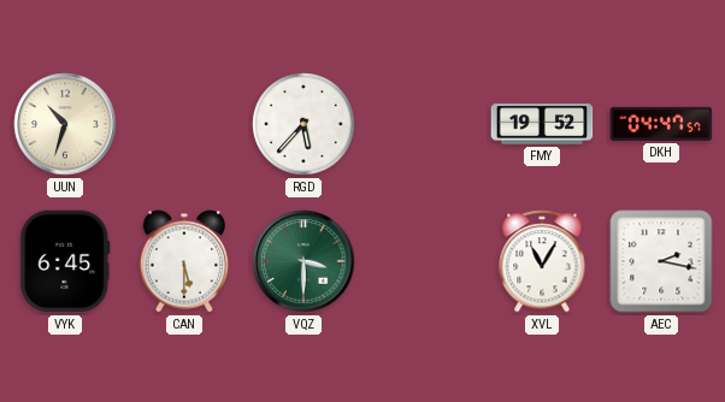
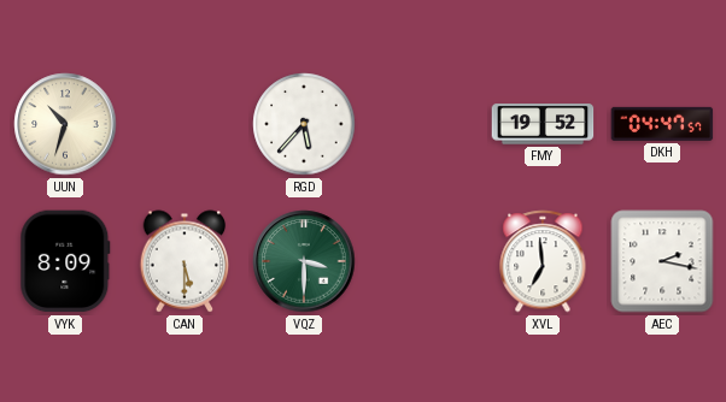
VYK: 6:45 -> 8:09
XVL: 11:05 -> 6:59
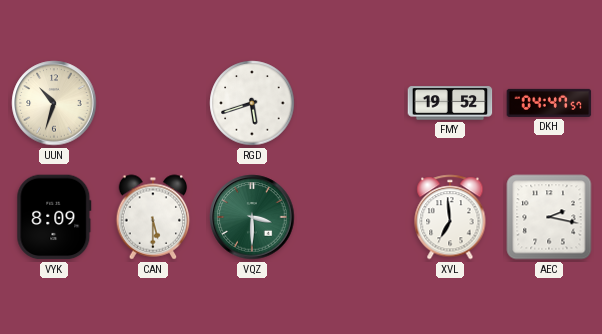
RGD: 5:37 -> 5:42
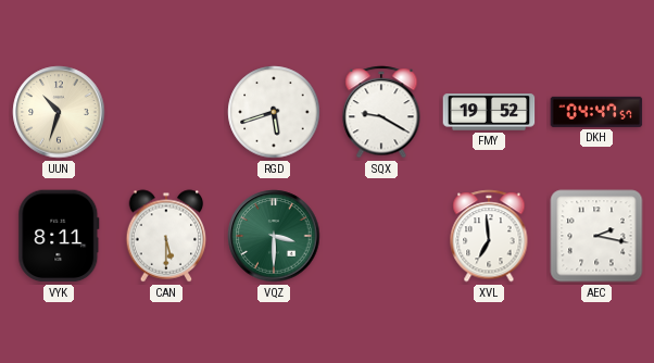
SQX: none -> 9:20
VYK: 8:09 -> 8:11
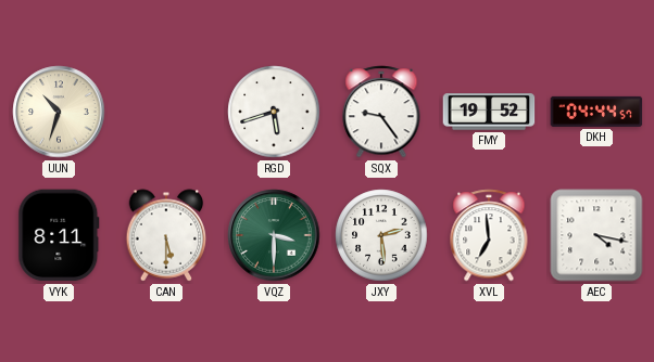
SQX: 9:20 -> 9:24
DKH: 04:47 -> 04:44
JXY: none -> 2:29
AEC: 2:17 -> 4:17
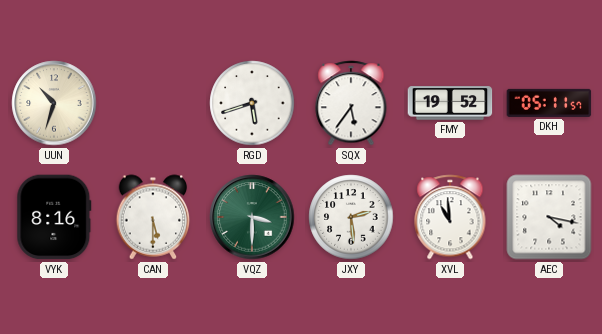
SQX: 9:24 -> 5:36
DKH: 04:44 -> 05:11
VYK: 8:11 -> 8:16
XVL: 6:59 -> 10:59
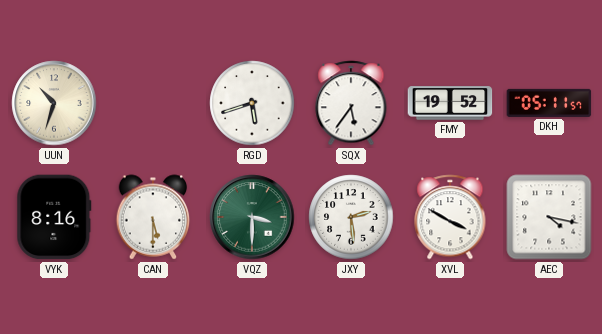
XVL: 10:59 -> 3:50
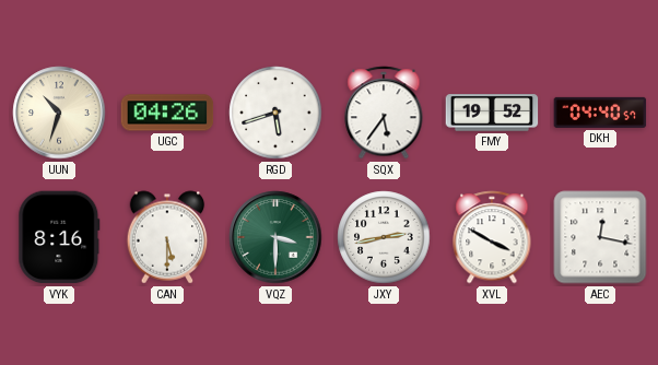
UGC: none -> 04:26
DKH: 05:11 -> 04:40
JXY: 2:29 -> 2:43
AEC: 4:17 -> 12:17
